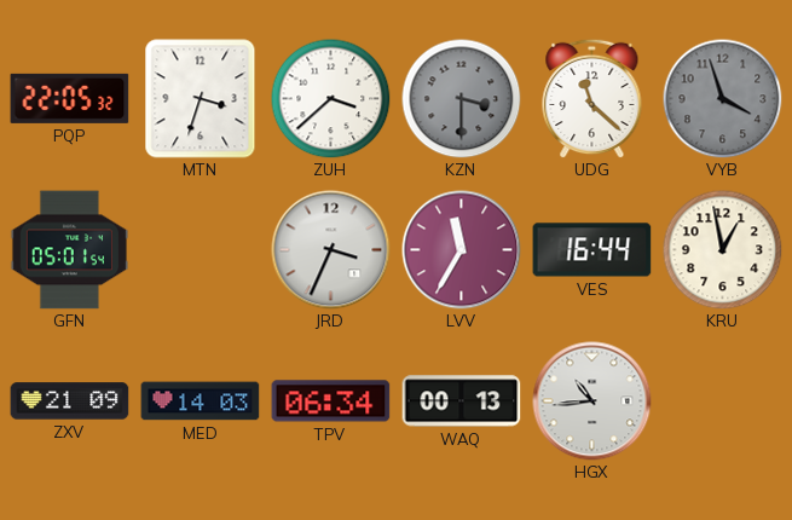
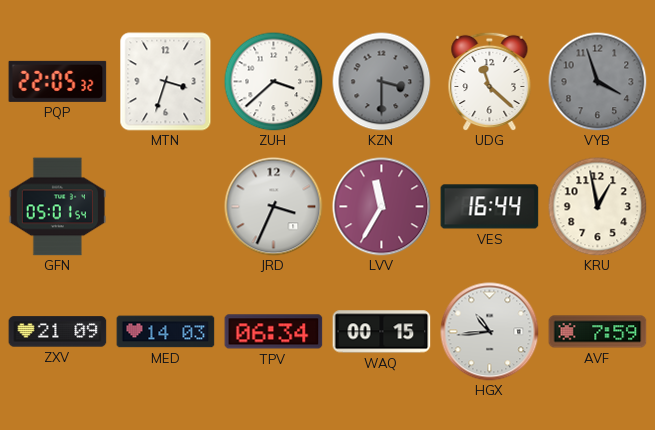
WAQ: 00:13 -> 00:15
AVF: none -> 7:59
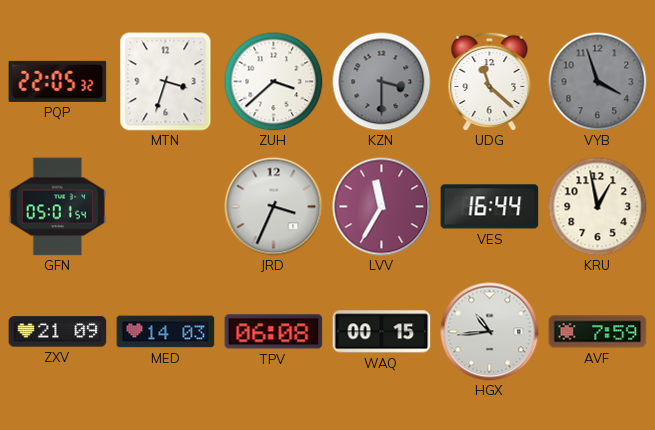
TPV: 06:34 -> 06:08
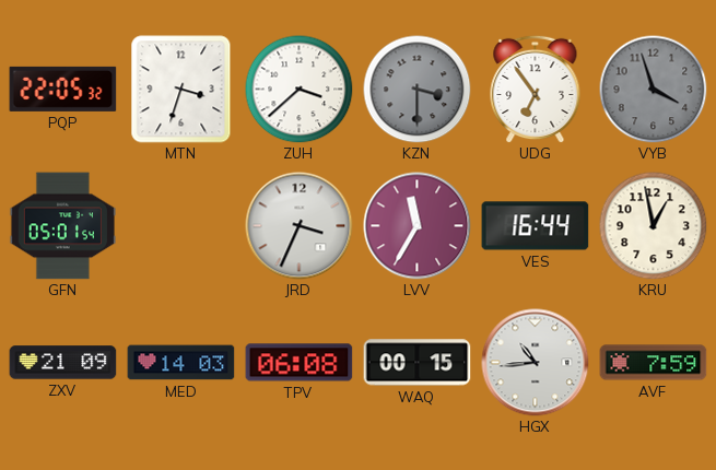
UDG: 11:22 -> 6:54
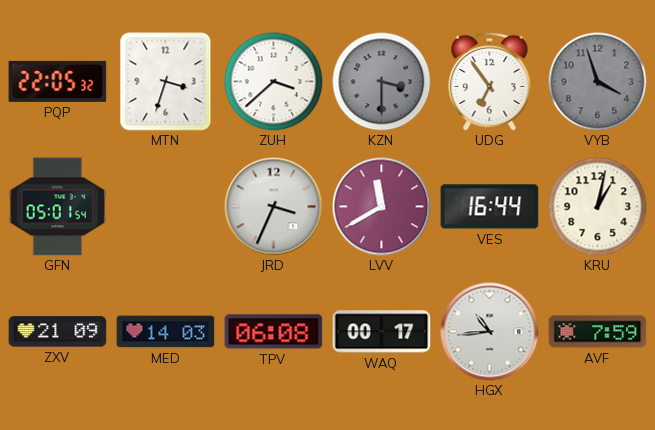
LVV: 11:35 -> 11:40
KRU: 12:58 -> 1:02
WAQ: 00:15 -> 00:17
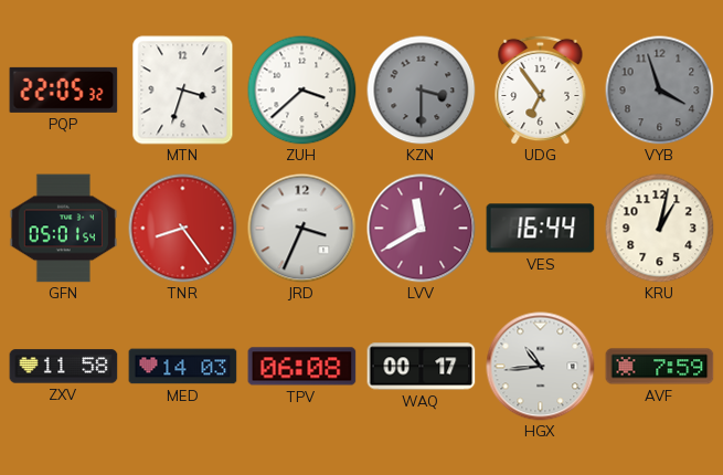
TNR: none -> 8:24
ZXV: 21:09 -> 11:58
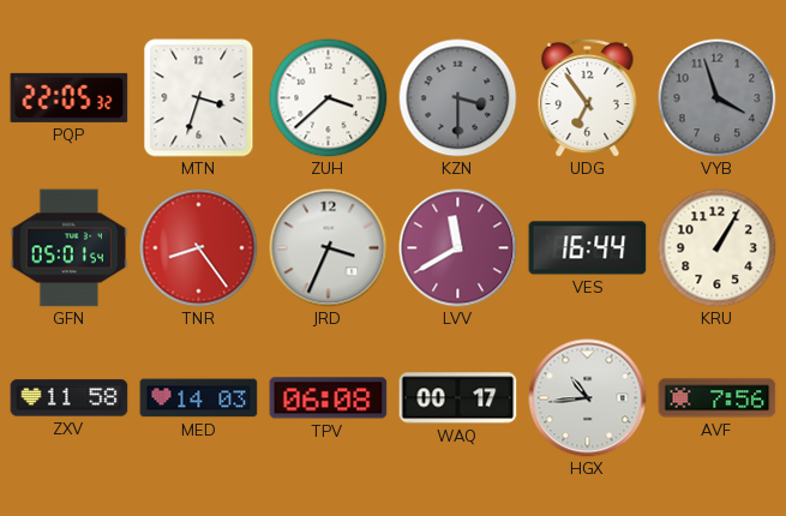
KRU: 1:02 -> 1:05
AVF: 7:59 -> 7:56
